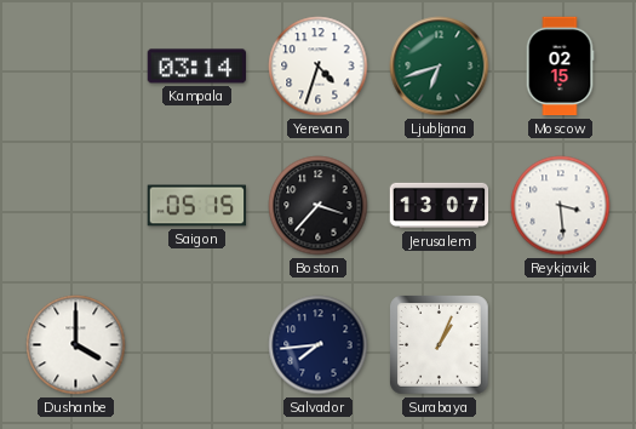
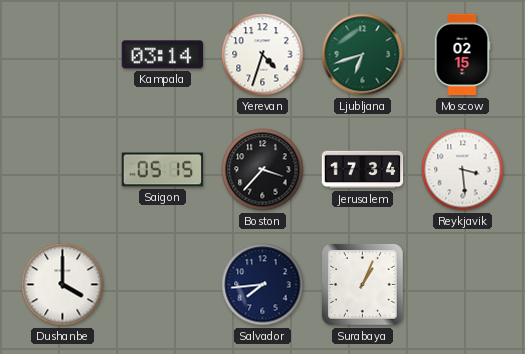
Jerusalem: 13:07 -> 17:34
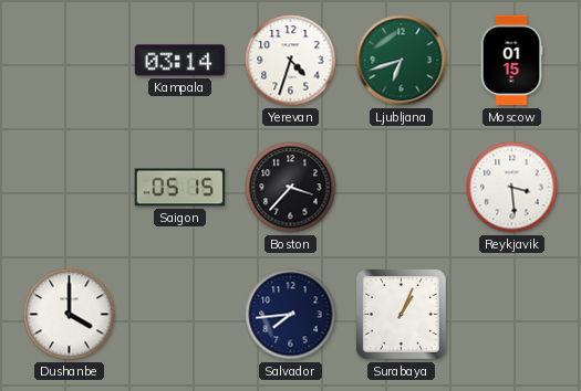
Moscow: 02:15 -> 01:15
Jerusalem: 17:34 -> none
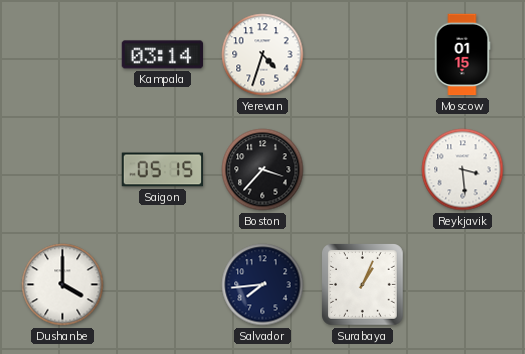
Ljubljana: 6:42 -> none
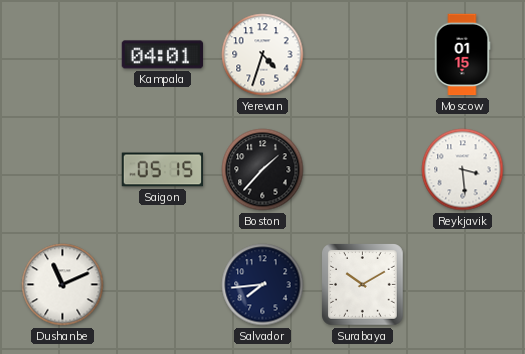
Kampala: 03:14 -> 04:01
Boston: 3:37 -> 1:37
Dushanbe: 4:00 -> 11:11
Surabaya: 1:04 -> 10:10
